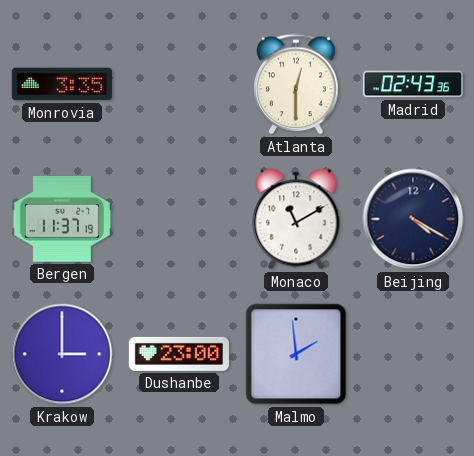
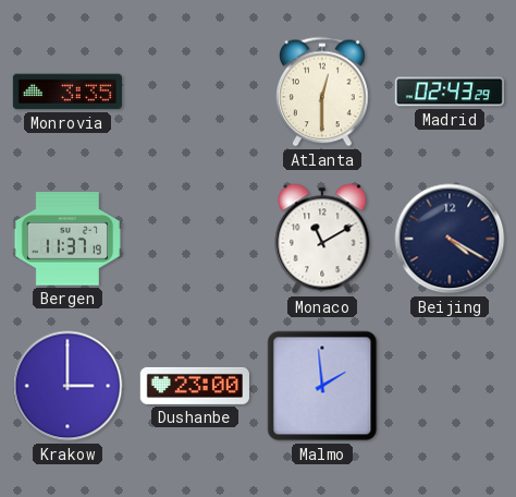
Madrid: 02:43:36 -> 02:43:29
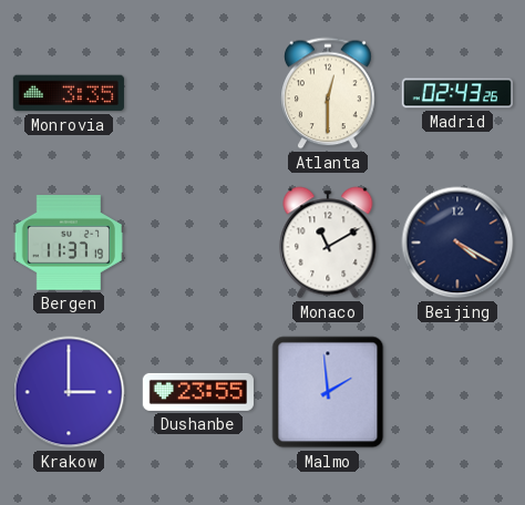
Madrid: 02:43:29 -> 02:43:26
Dushanbe: 23:00 -> 23:55
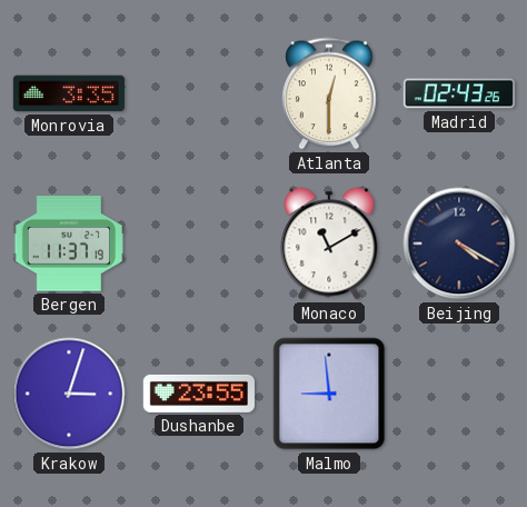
Krakow: 3:00 -> 3:03
Malmo: 1:59 -> 8:59
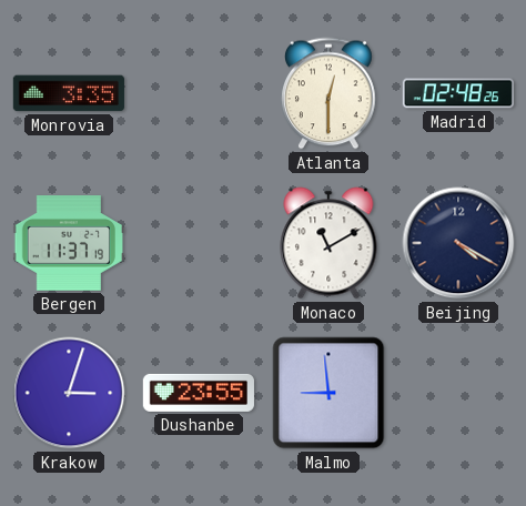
Madrid: 02:43 -> 02:48
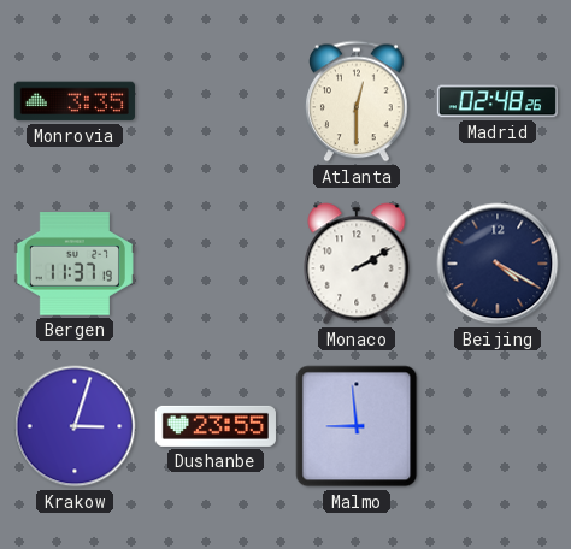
Monaco: 11:10 -> 2:10
